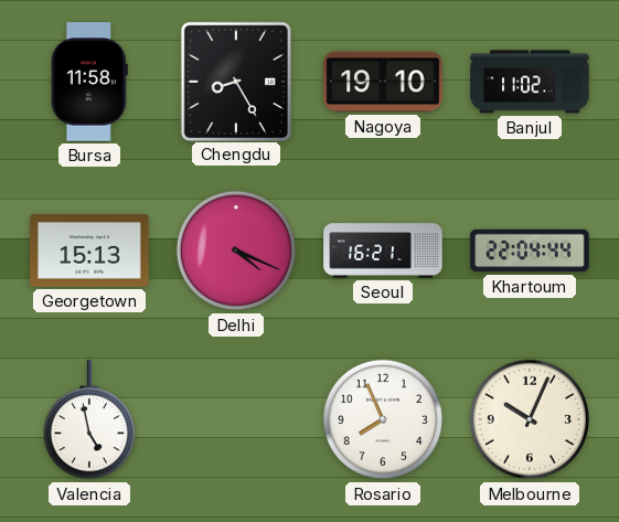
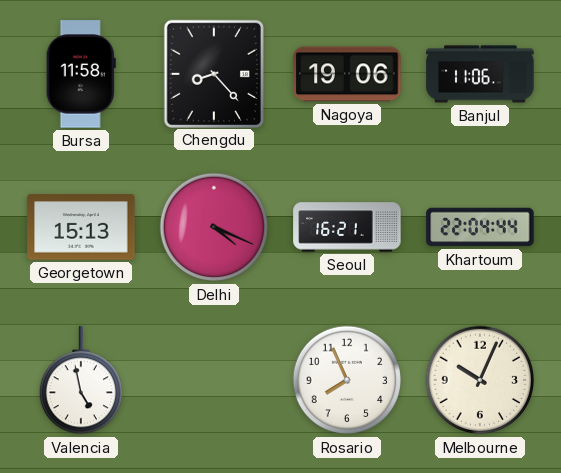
Chengdu: 8:25 -> 8:23
Nagoya: 19:10 -> 19:06
Banjul: 11:02 -> 11:06
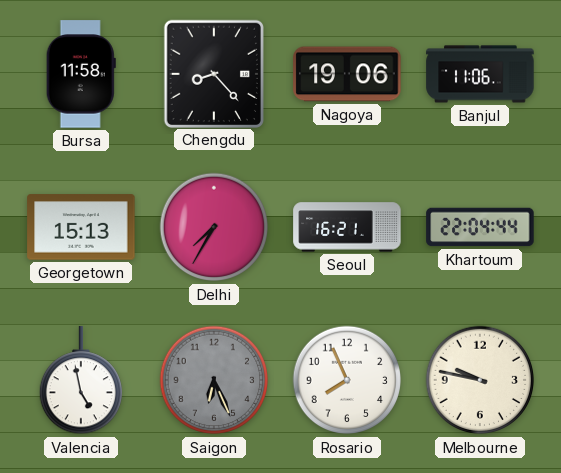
Delhi: 4:19 -> 7:35
Saigon: none -> 6:26
Melbourne: 10:04 -> 9:47
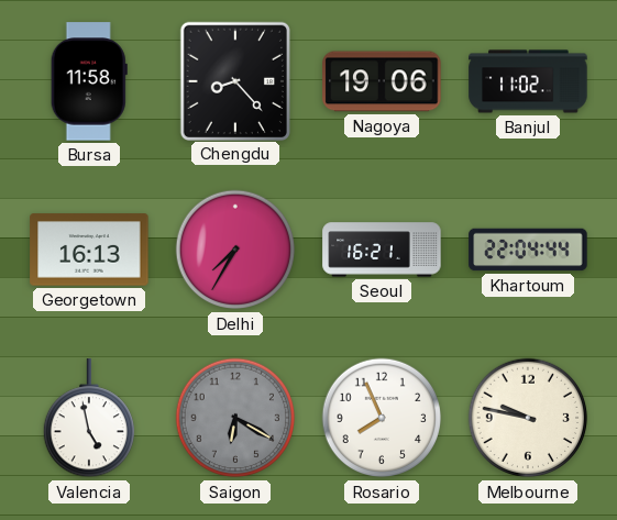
Banjul: 11:06 -> 11:02
Georgetown: 15:13 -> 16:13
Saigon: 6:26 -> 6:20
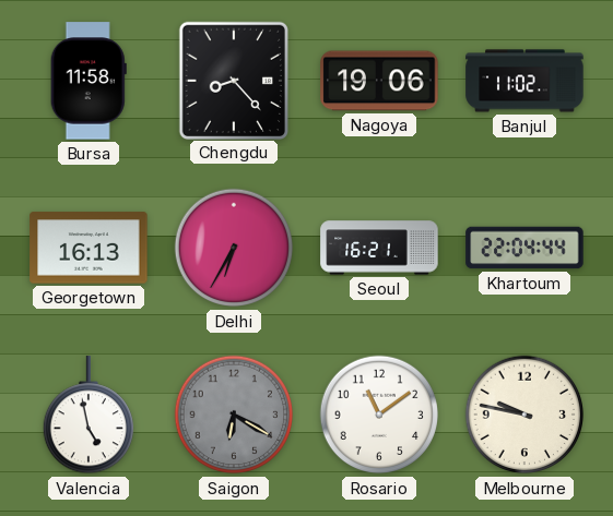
Delhi: 7:35 -> 6:35
Rosario: 7:56 -> 11:09
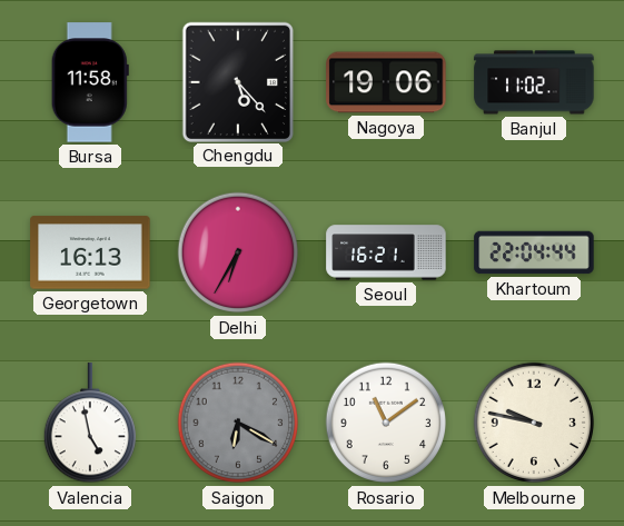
Chengdu: 8:23 -> 5:23
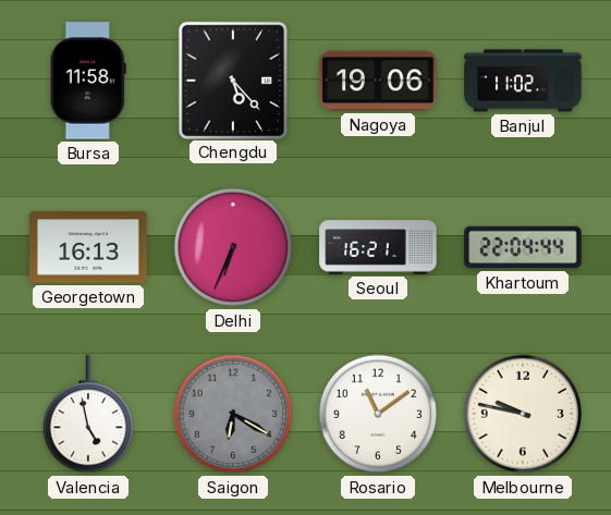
Delhi: 6:35 -> 6:34
